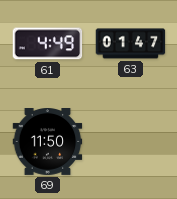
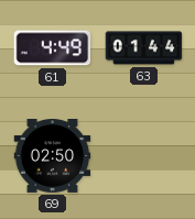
63: 01:47 -> 01:44
69: 11:50 -> 02:50
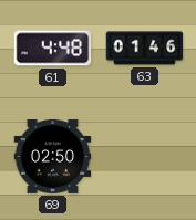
61: 4:49 -> 4:48
63: 01:44 -> 01:46
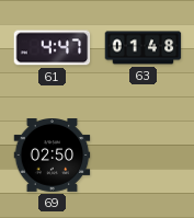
61: 4:48 -> 4:47
63: 01:46 -> 01:48
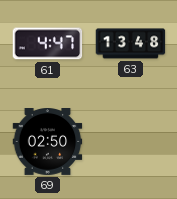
63: 01:48 -> 13:48
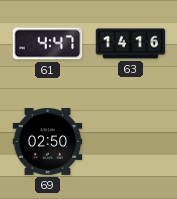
63: 13:48 -> 14:16
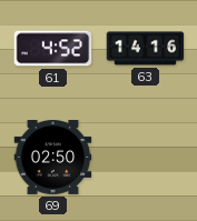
61: 4:47 -> 4:52
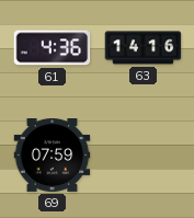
61: 4:52 -> 4:36
69: 02:50 -> 07:59
